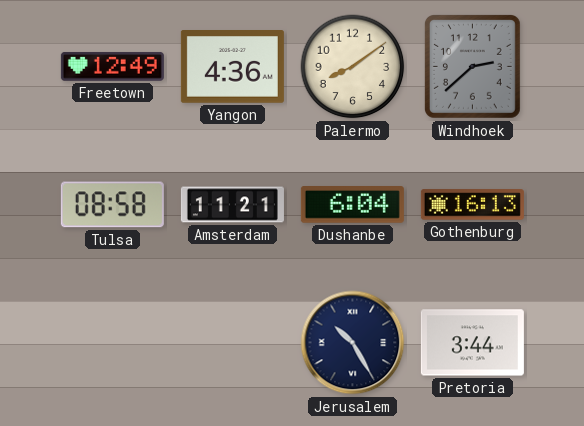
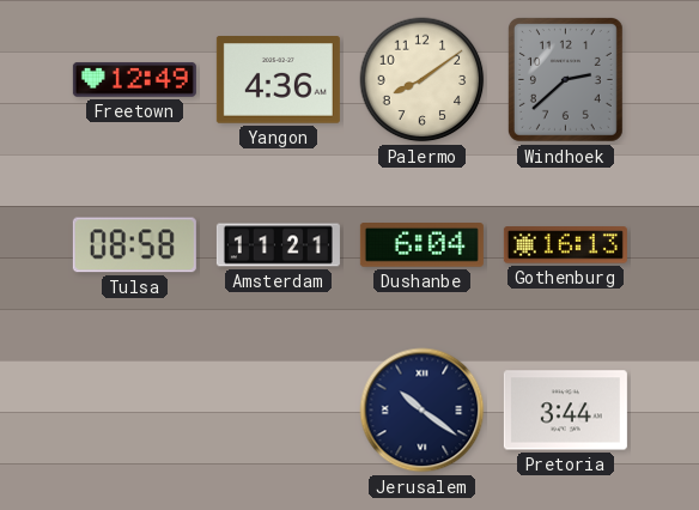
Jerusalem: 10:25 -> 10:21
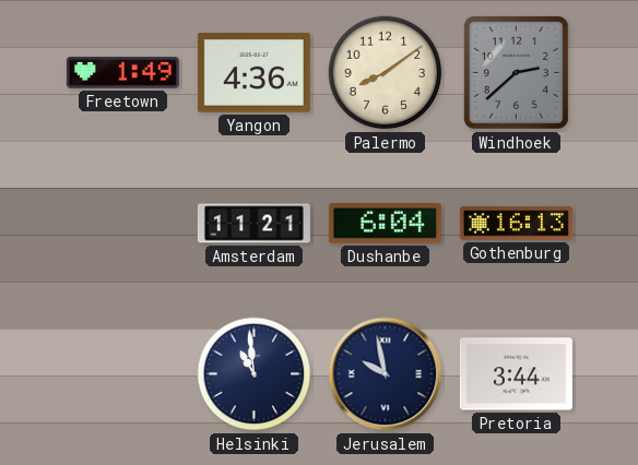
Freetown: 12:49 -> 1:49
Tulsa: 08:58 -> none
Helsinki: none -> 10:59
Jerusalem: 10:21 -> 9:58
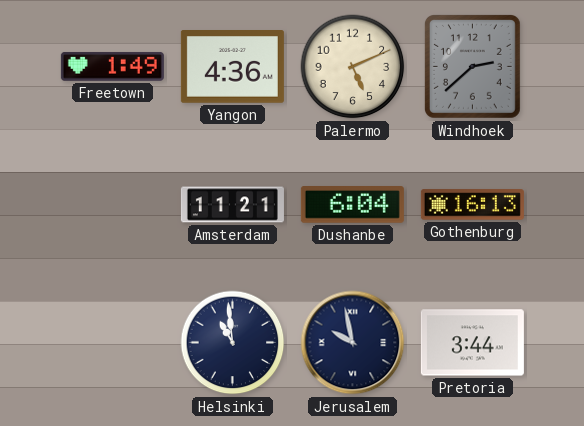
Palermo: 8:09 -> 5:11
